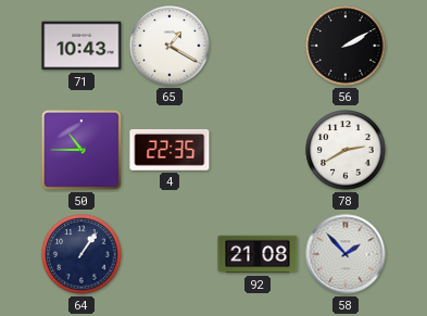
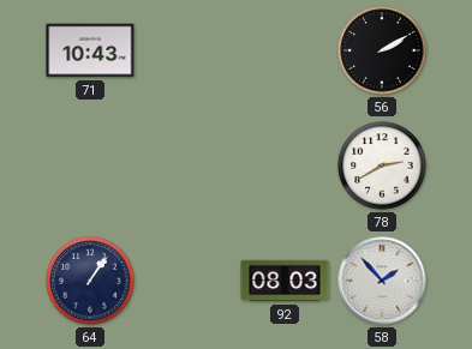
65: 1:20 -> none
50: 10:45 -> none
4: 22:35 -> none
92: 21:08 -> 08:03
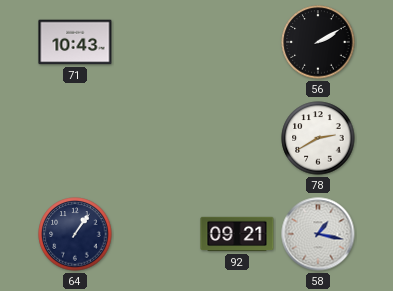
92: 08:03 -> 09:21
58: 1:53 -> 1:17
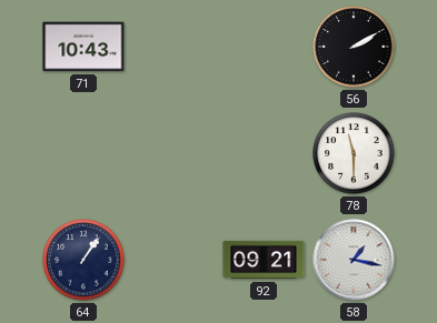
78: 2:40 -> 11:30
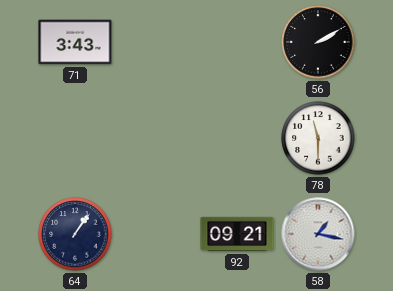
71: 10:43 -> 3:43
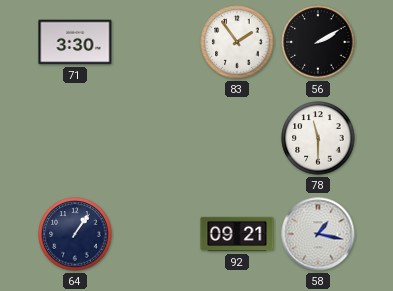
71: 3:43 -> 3:30
83: none -> 1:54
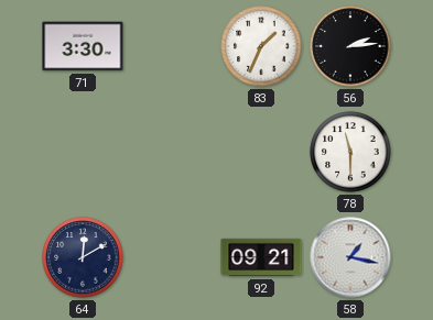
83: 1:54 -> 1:34
56: 2:10 -> 2:14
64: 1:06 -> 12:10
